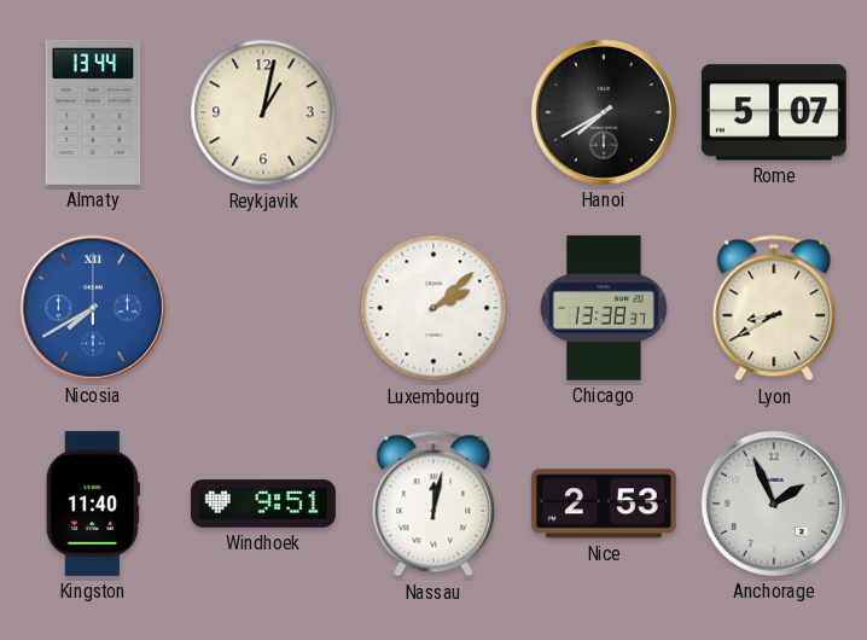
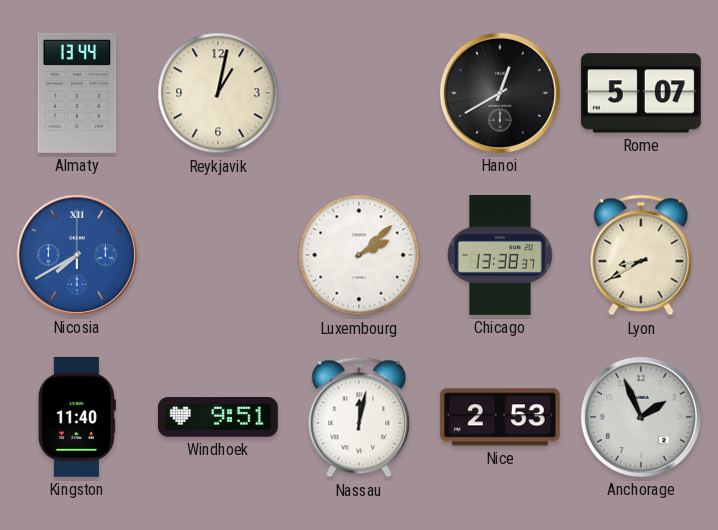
Hanoi: 7:40 -> 12:40
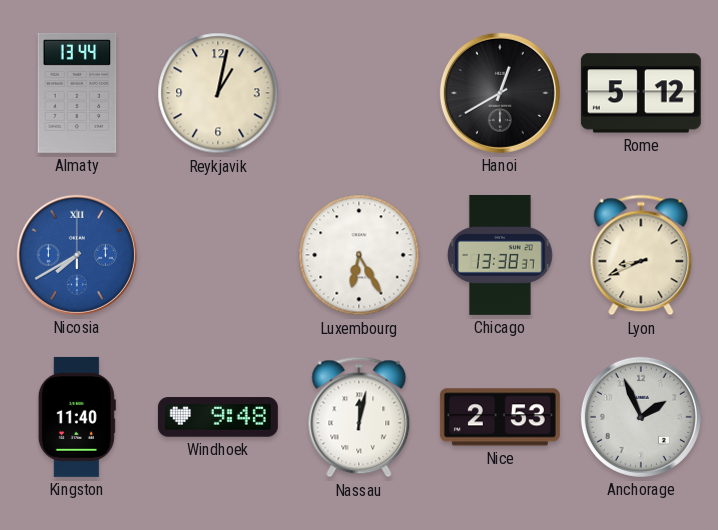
Rome: 5:07 -> 5:12
Luxembourg: 2:08 -> 6:25
Lyon: 8:40 -> 8:41
Windhoek: 9:51 -> 9:48
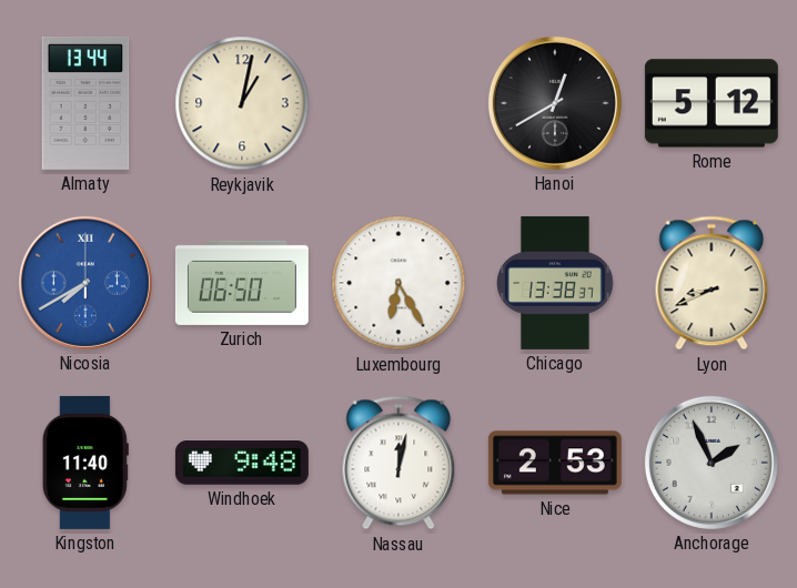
Zurich: none -> 06:50
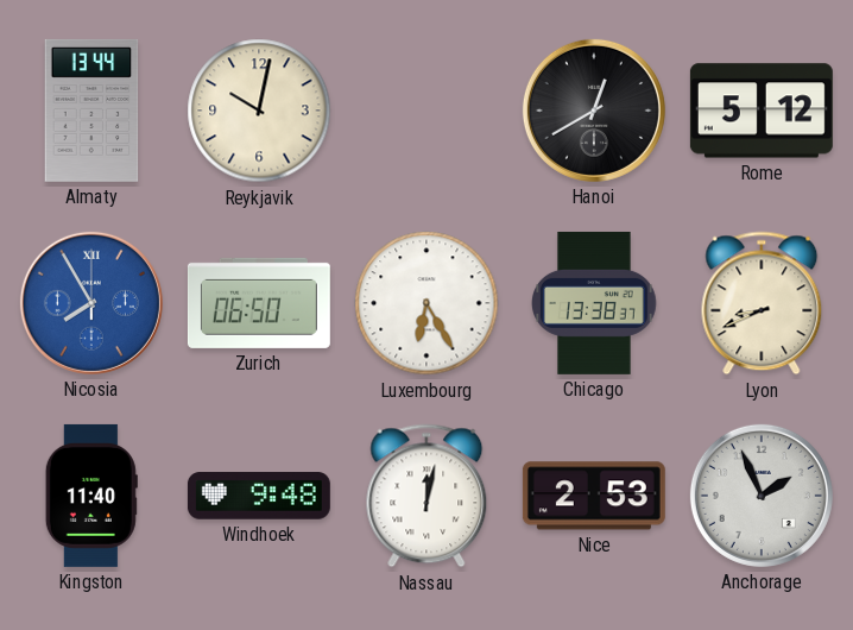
Reykjavik: 1:02 -> 10:02
Nicosia: 7:40 -> 7:55
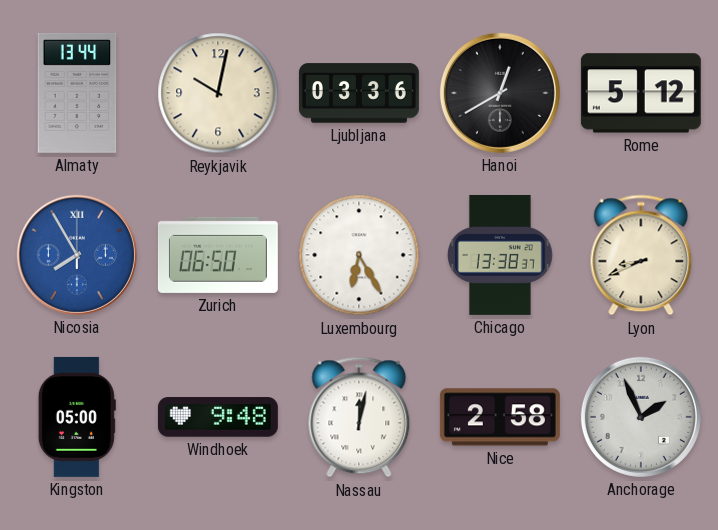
Ljubljana: none -> 03:36
Kingston: 11:40 -> 05:00
Nice: 2:53 -> 2:58
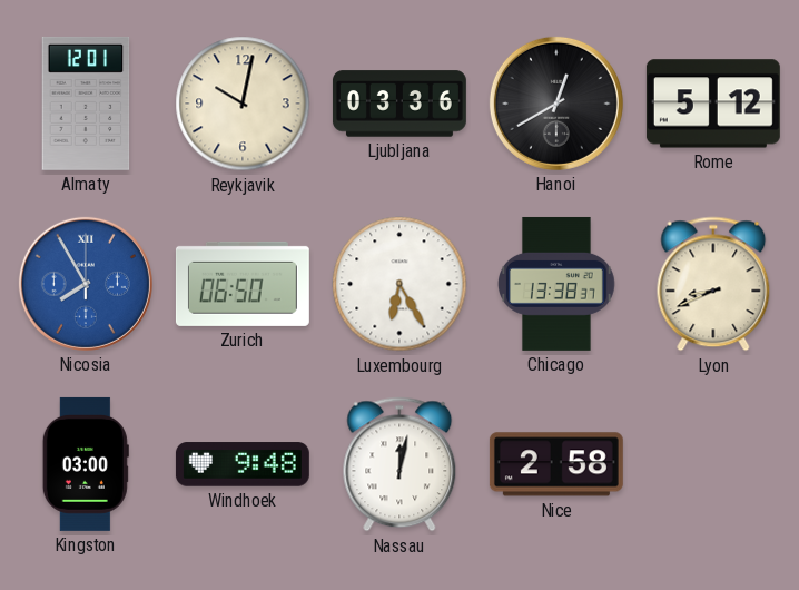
Almaty: 13:44 -> 12:01
Kingston: 05:00 -> 03:00
Anchorage: 1:56 -> none
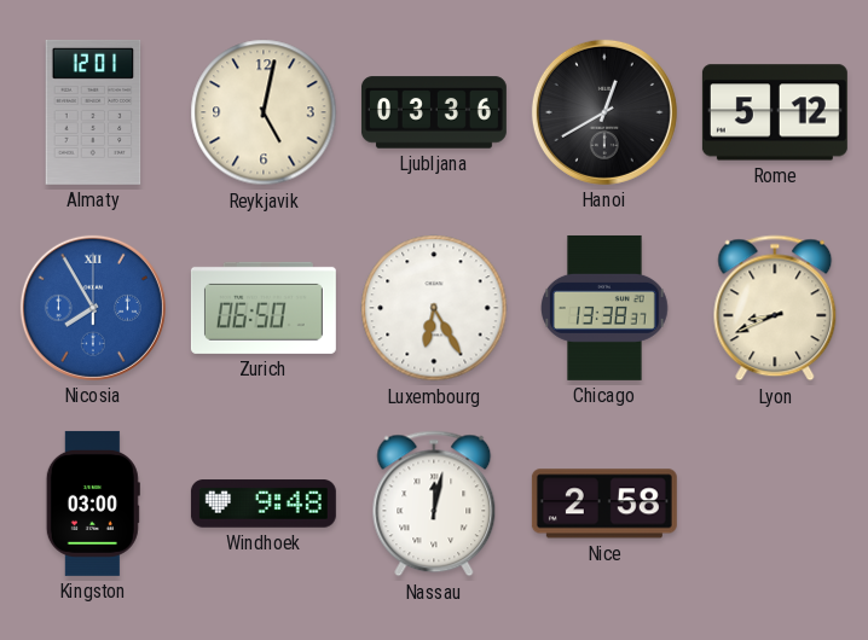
Reykjavik: 10:02 -> 5:02
